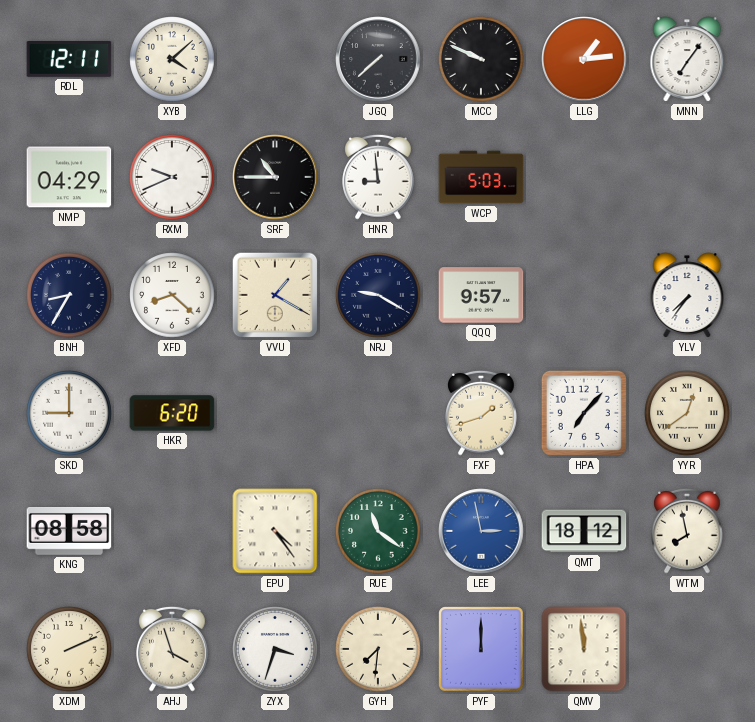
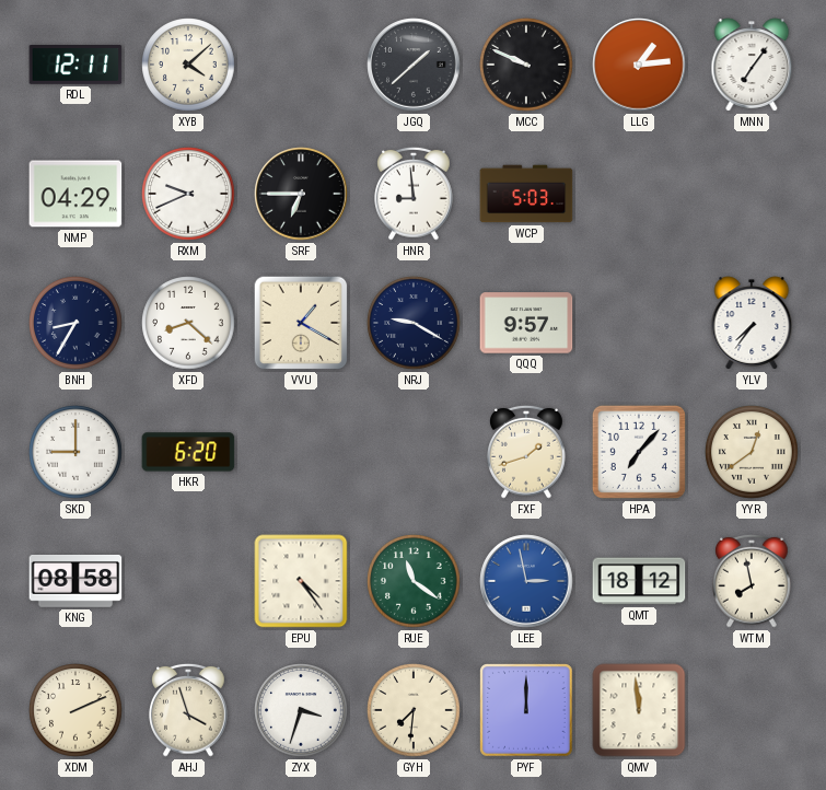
JGQ: 7:38 -> 1:38
SRF: 10:45 -> 6:45
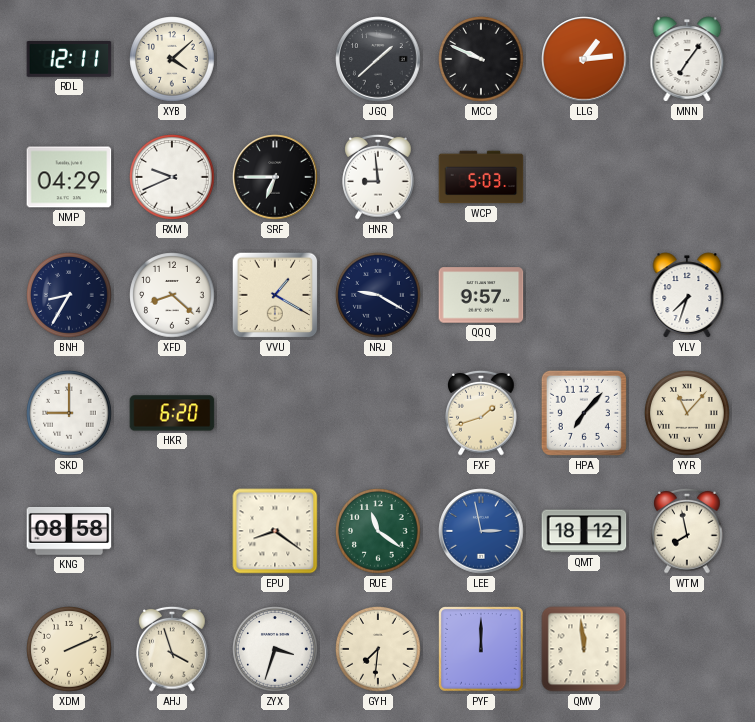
YLV: 7:36 -> 7:33
YYR: 12:39 -> 11:07
EPU: 4:24 -> 8:21
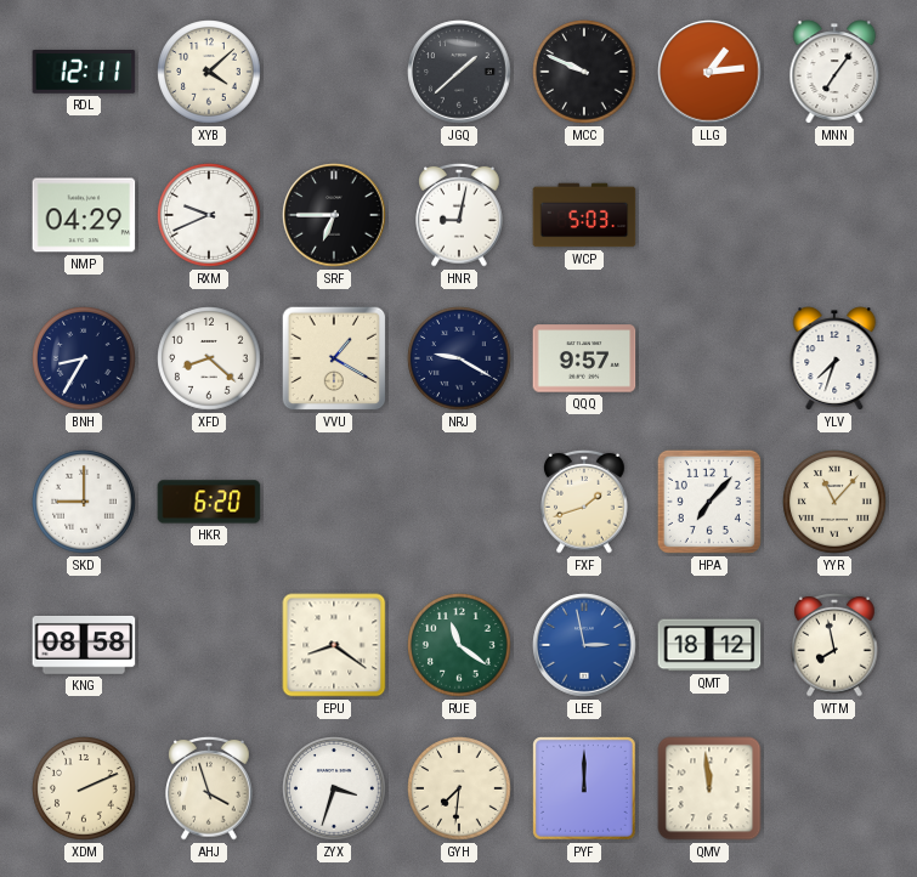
HNR: 8:59 -> 9:02
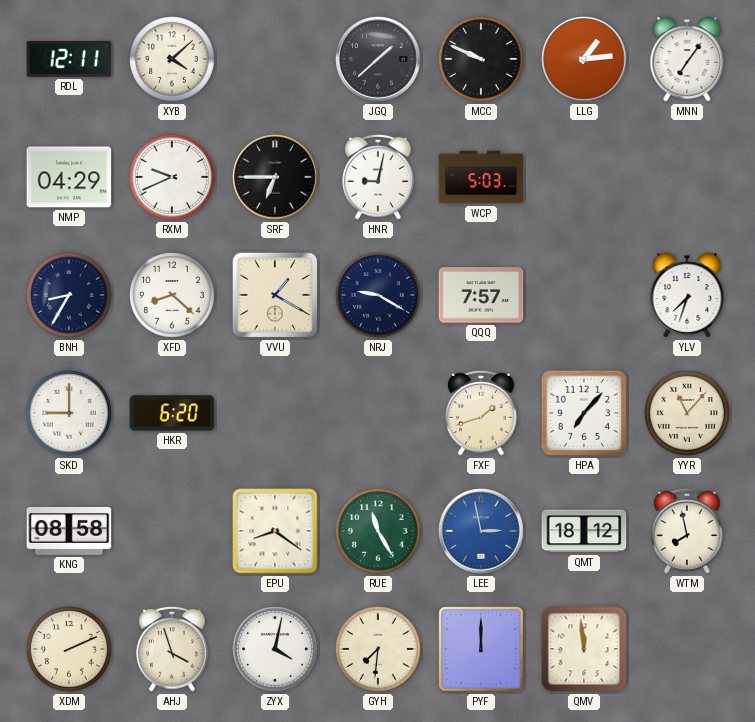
QQQ: 9:57 -> 7:57
RUE: 11:21 -> 11:25
ZYX: 3:33 -> 4:02
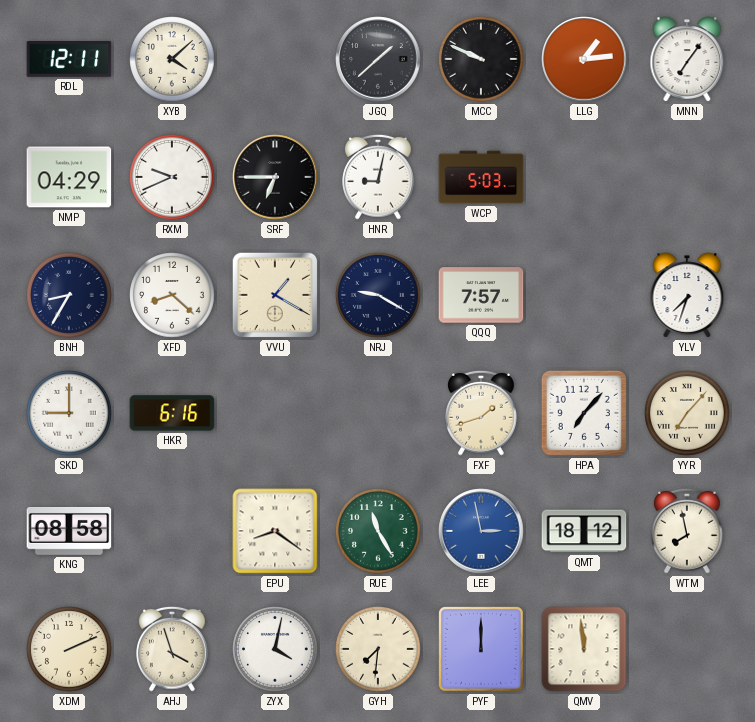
HKR: 6:20 -> 6:16
YYR: 11:07 -> 7:07
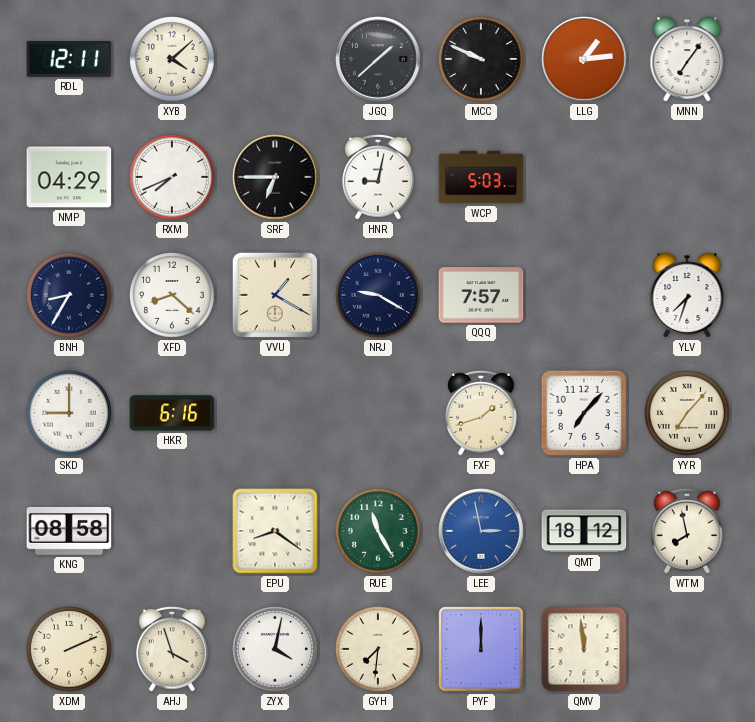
RXM: 9:41 -> 7:41
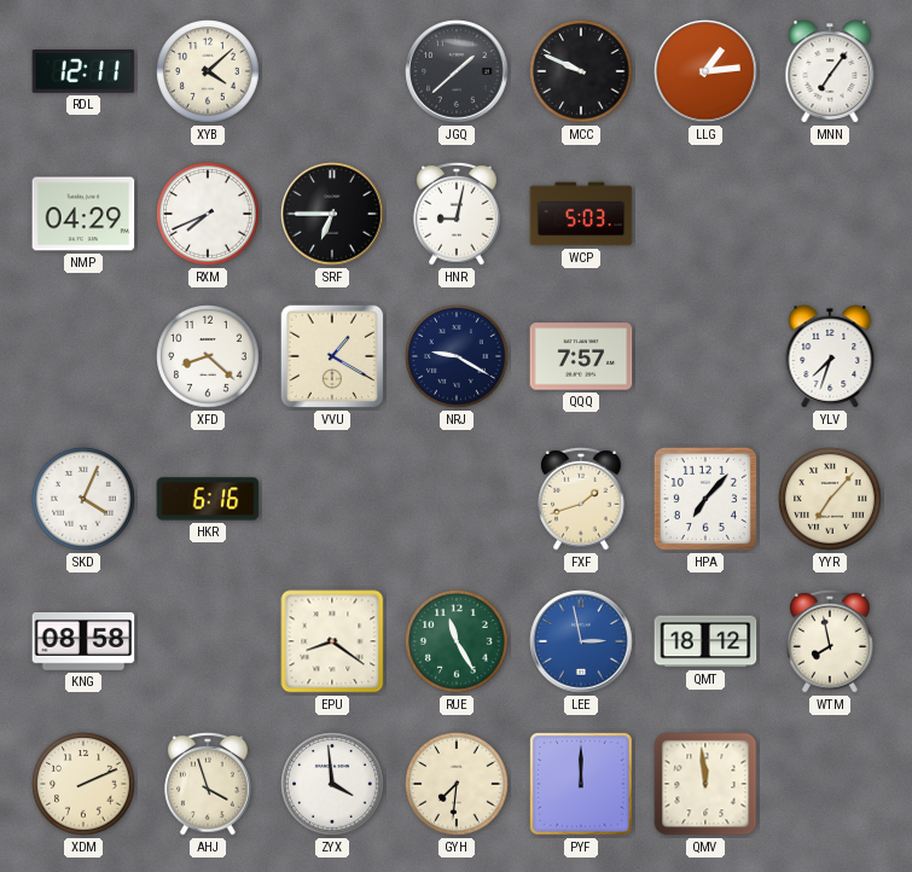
BNH: 8:35 -> none
SKD: 9:00 -> 4:04
ZYX: 4:02 -> 3:59
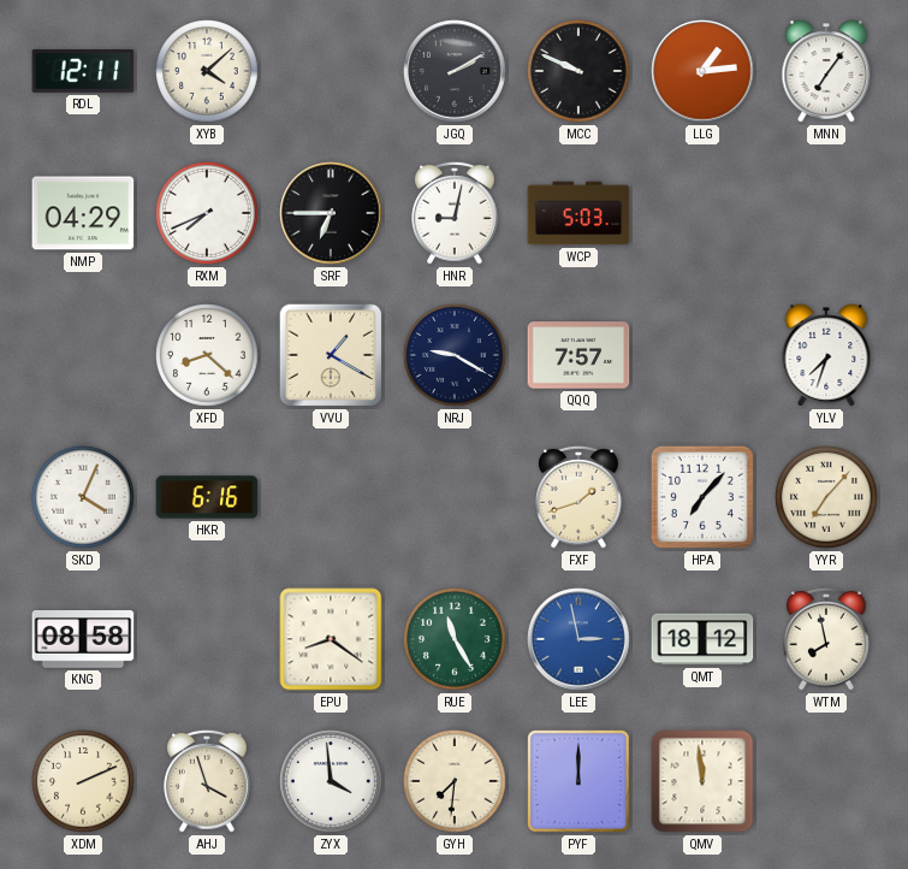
JGQ: 1:38 -> 2:10
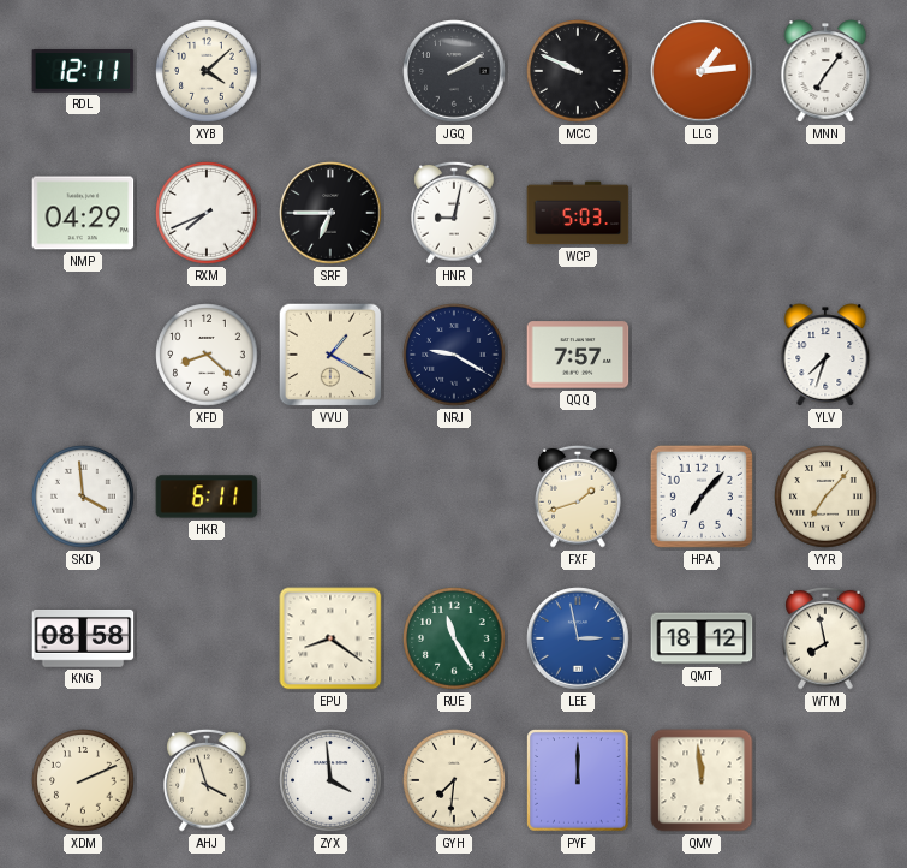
SKD: 4:04 -> 3:59
HKR: 6:16 -> 6:11
